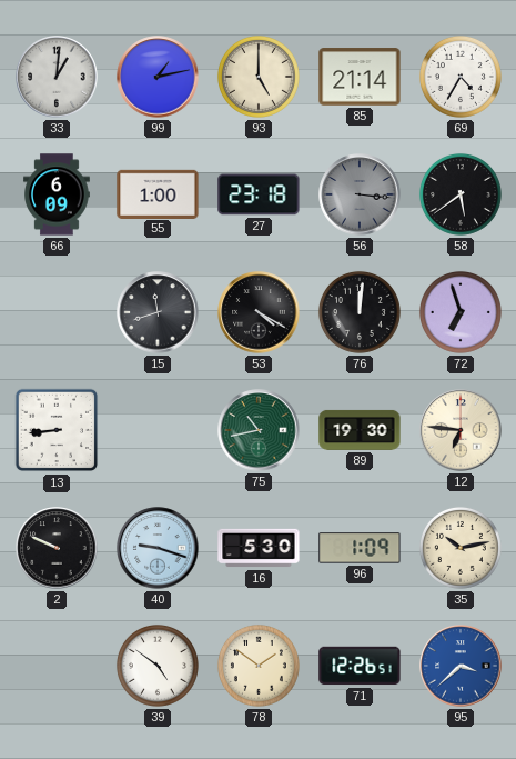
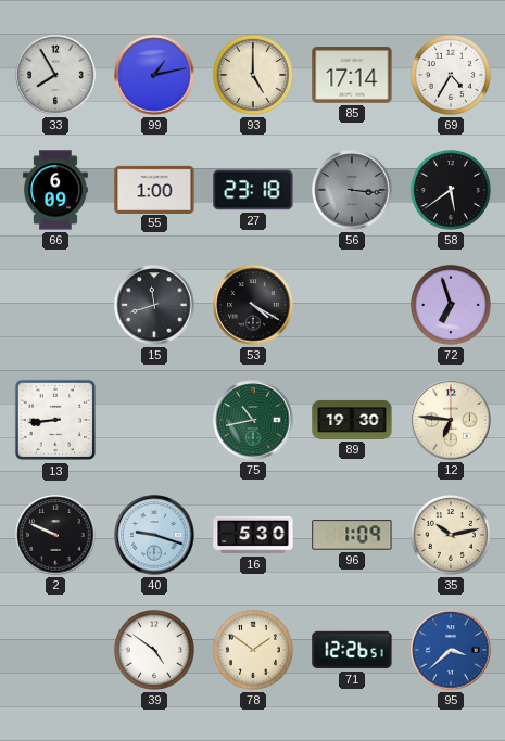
33: 1:01 -> 7:55
85: 21:14 -> 17:14
76: 12:01 -> none
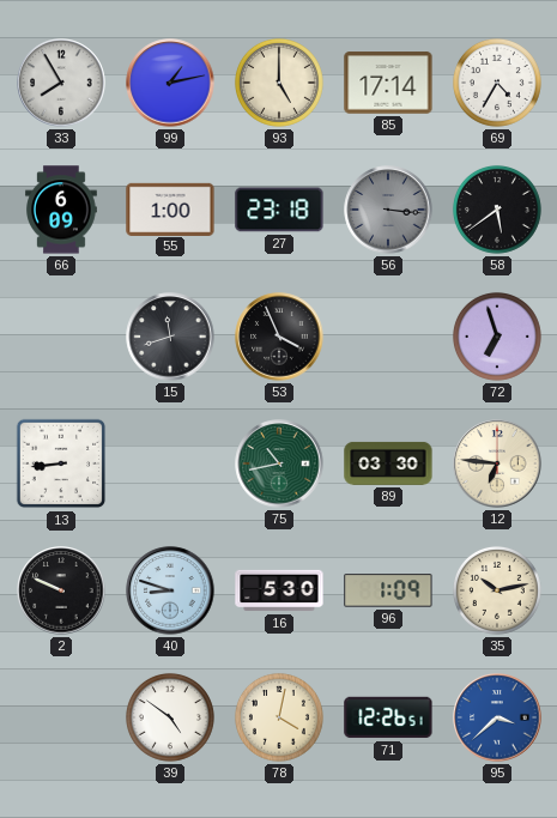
53: 4:20 -> 3:56
89: 19:30 -> 03:30
40: 9:18 -> 8:48
78: 1:51 -> 4:02
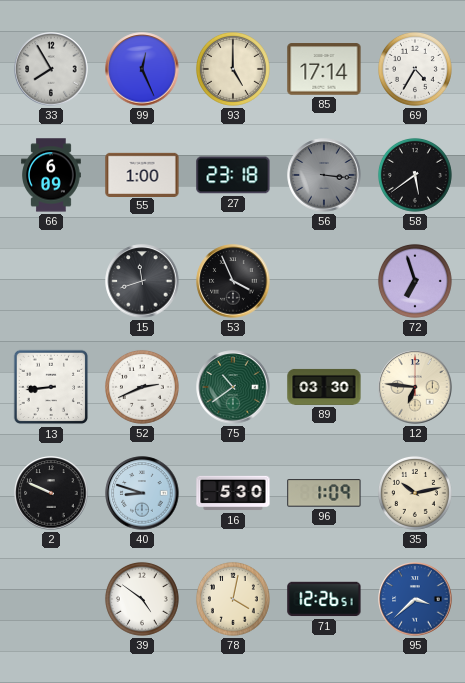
99: 1:13 -> 12:26
52: none -> 2:41
75: 10:43 -> 10:39
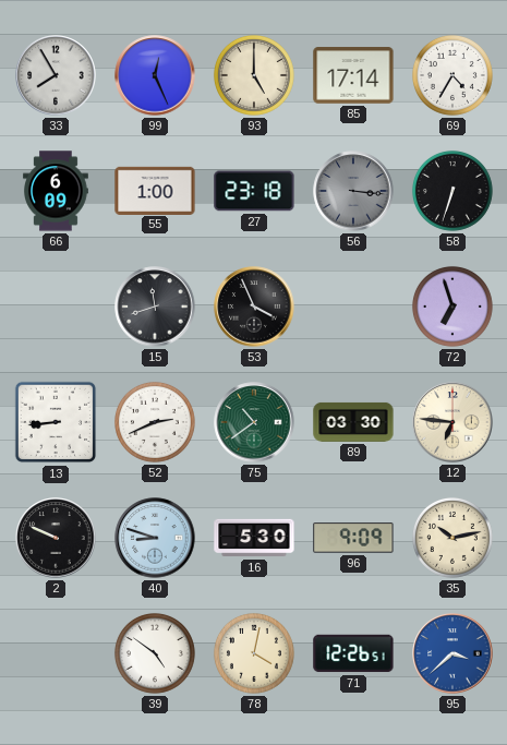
58: 5:39 -> 6:33
96: 1:09 -> 9:09
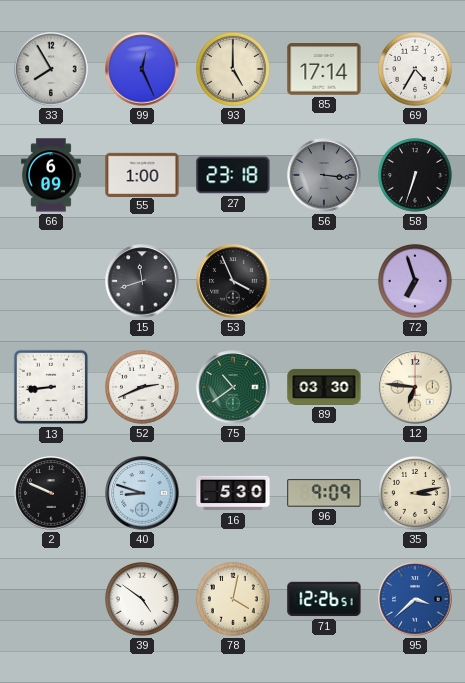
35: 10:13 -> 3:13
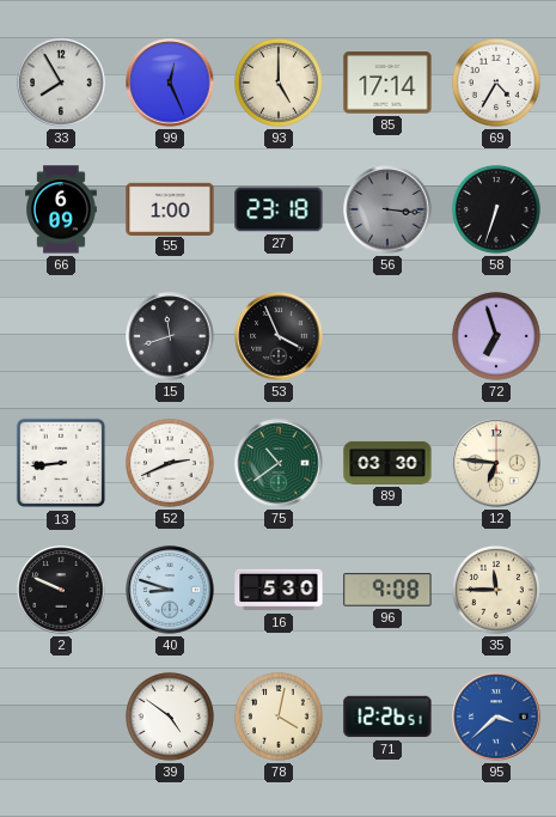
96: 9:09 -> 9:08
35: 3:13 -> 11:45
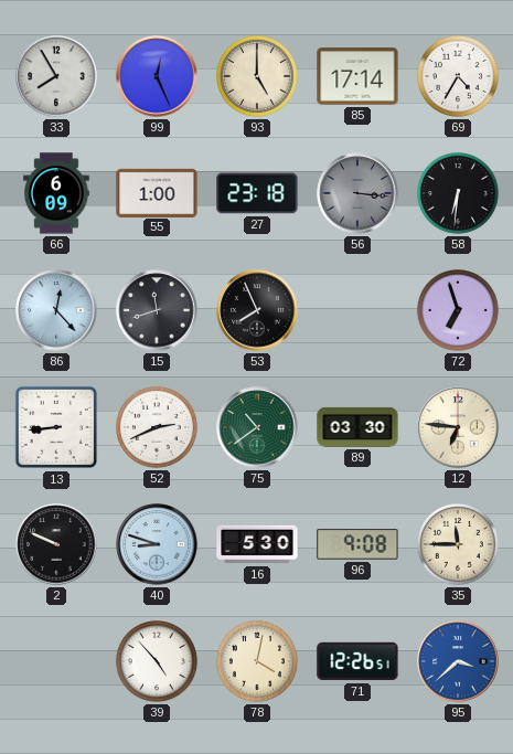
58: 6:33 -> 6:31
86: none -> 12:23
53: 3:56 -> 7:56
39: 4:51 -> 4:53
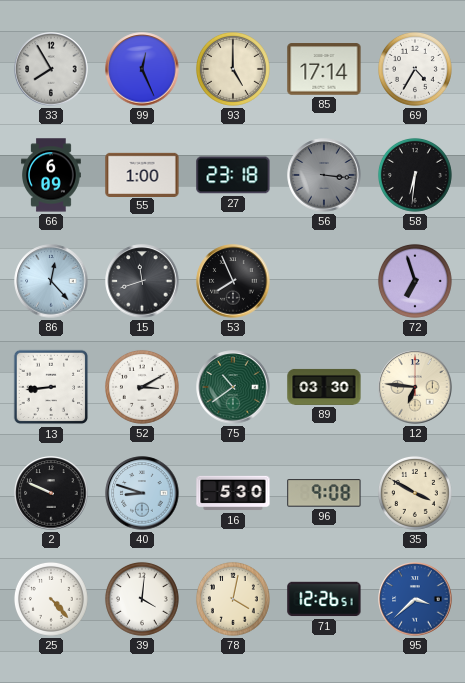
52: 2:41 -> 3:10
35: 11:45 -> 3:50
25: none -> 4:23
39: 4:53 -> 4:01
